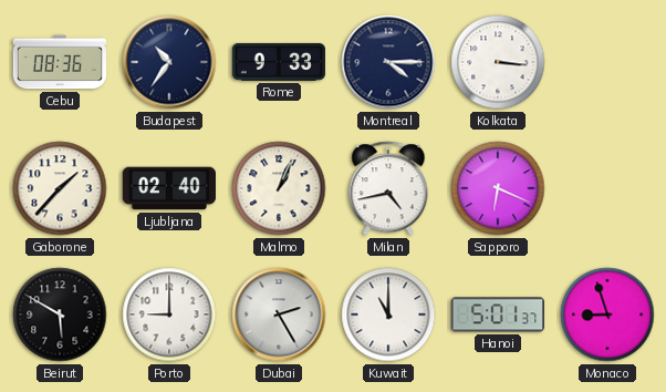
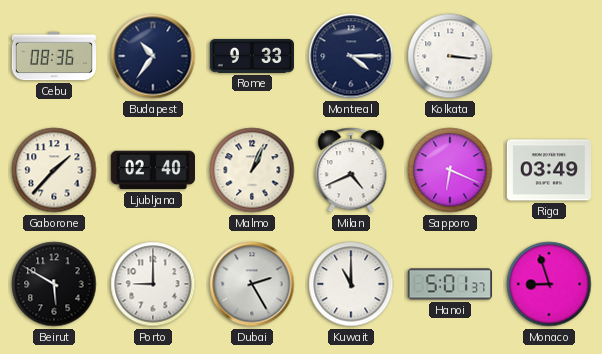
Milan: 4:43 -> 4:41
Riga: none -> 03:49
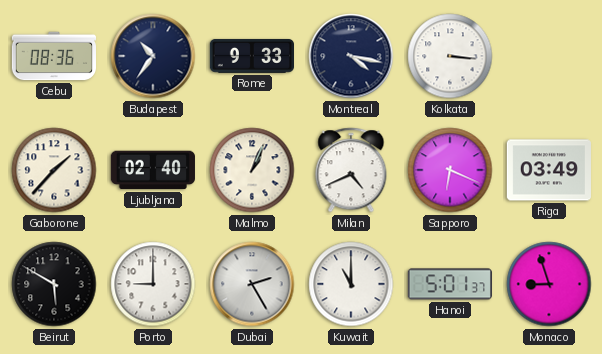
Montreal: 4:15 -> 4:17
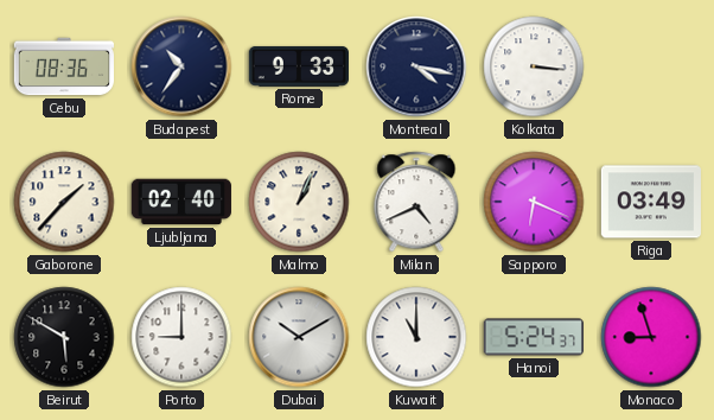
Dubai: 2:25 -> 10:10
Hanoi: 5:01 -> 5:24
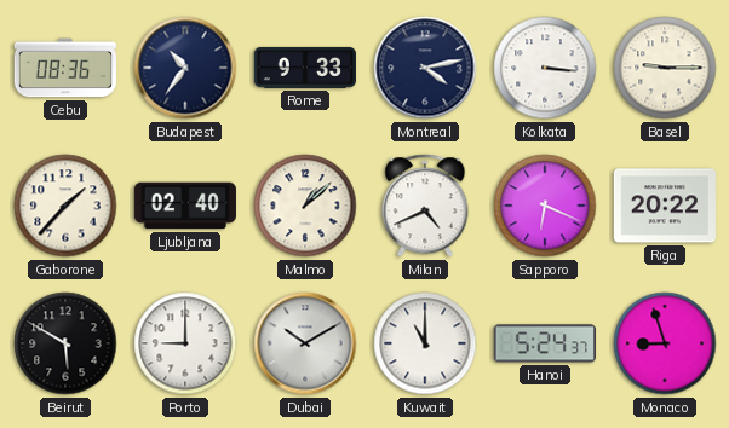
Montreal: 4:17 -> 4:13
Basel: none -> 9:15
Malmo: 1:04 -> 1:08
Riga: 03:49 -> 20:22
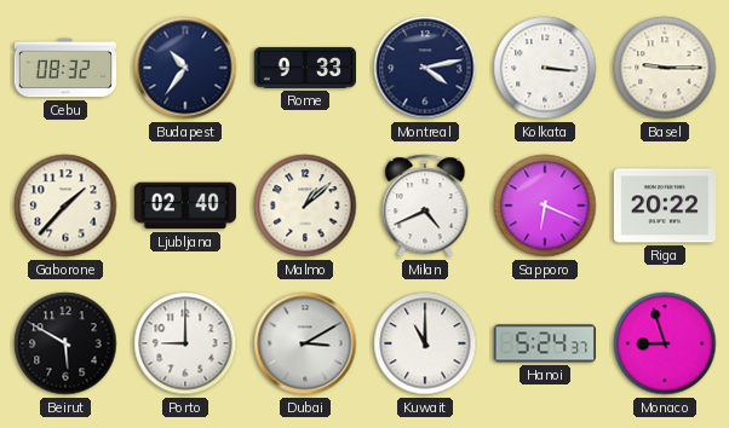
Cebu: 08:36 -> 08:32
Dubai: 10:10 -> 3:10
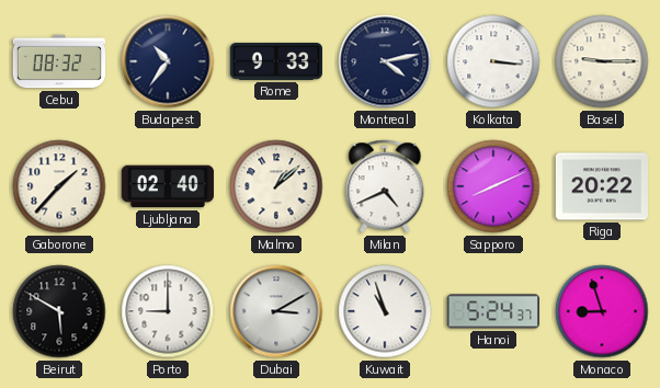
Sapporo: 6:19 -> 8:11
Kuwait: 11:00 -> 10:57
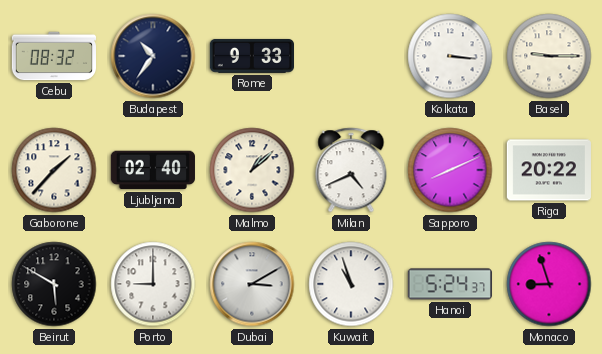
Montreal: 4:13 -> none
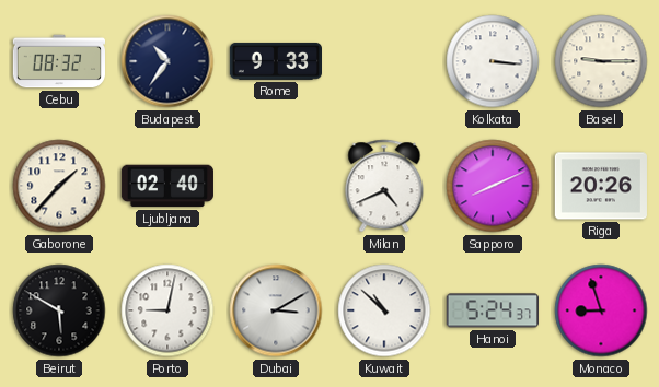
Malmo: 1:08 -> none
Riga: 20:22 -> 20:26
Porto: 9:00 -> 9:02
Kuwait: 10:57 -> 10:52
